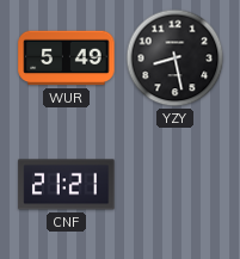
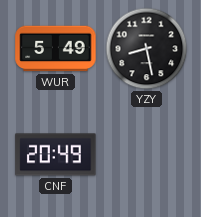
CNF: 21:21 -> 20:49
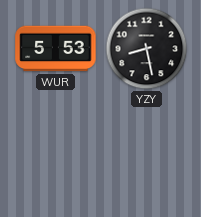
WUR: 5:49 -> 5:53
CNF: 20:49 -> none
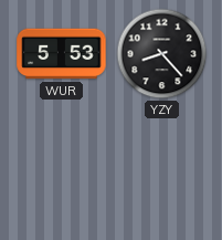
YZY: 8:28 -> 8:23
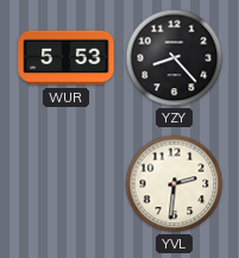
YVL: none -> 2:31
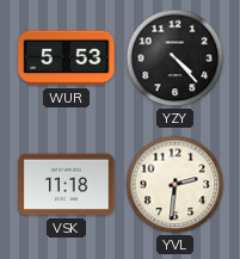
YZY: 8:23 -> 4:23
VSK: none -> 11:18
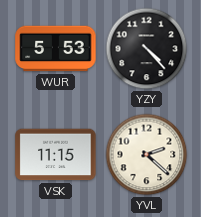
VSK: 11:18 -> 11:15
YVL: 2:31 -> 2:22
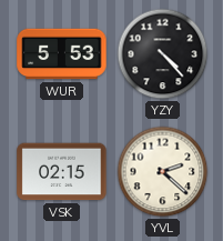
VSK: 11:15 -> 02:15
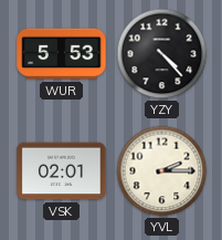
VSK: 02:15 -> 02:01
YVL: 2:22 -> 2:15
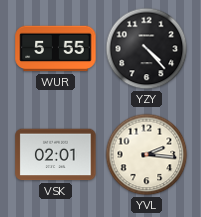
WUR: 5:53 -> 5:55
YVL: 2:15 -> 2:16
